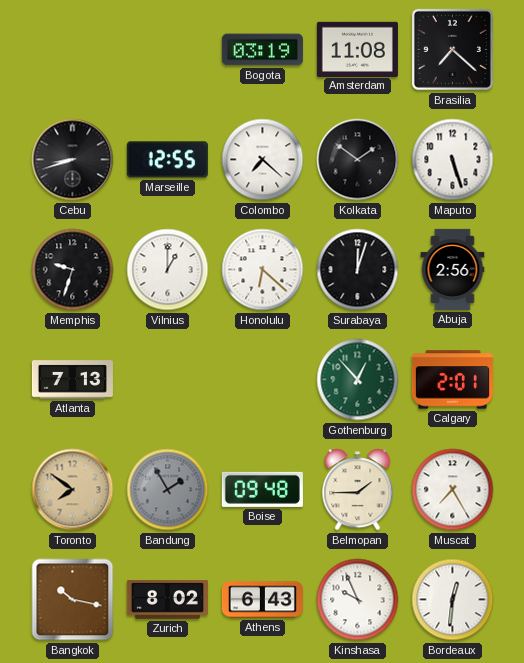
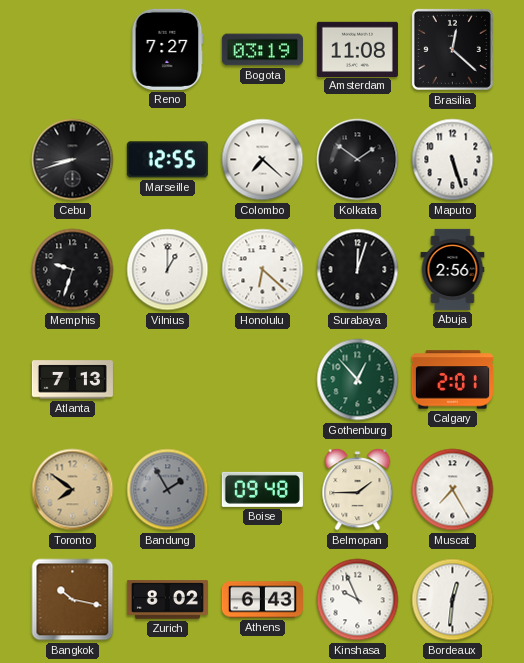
Reno: none -> 7:27
Brasilia: 7:22 -> 12:22
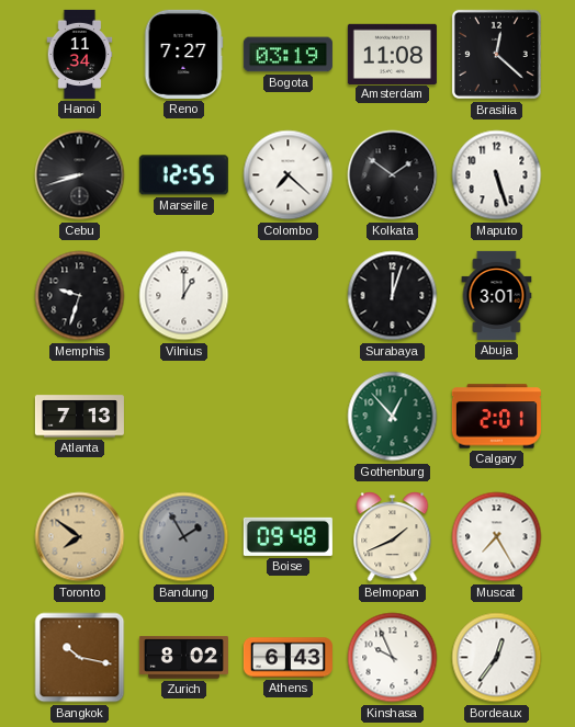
Hanoi: none -> 11:34
Honolulu: 6:22 -> none
Abuja: 2:56 -> 3:01
Belmopan: 1:45 -> 1:41
Bordeaux: 12:31 -> 12:36
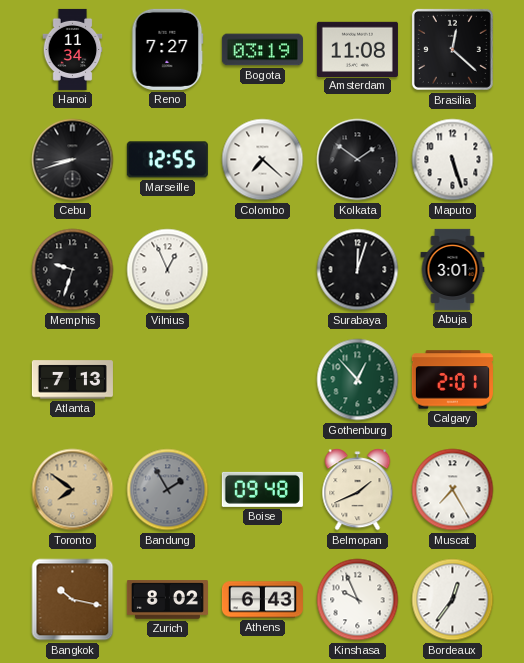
Vilnius: 1:00 -> 12:56
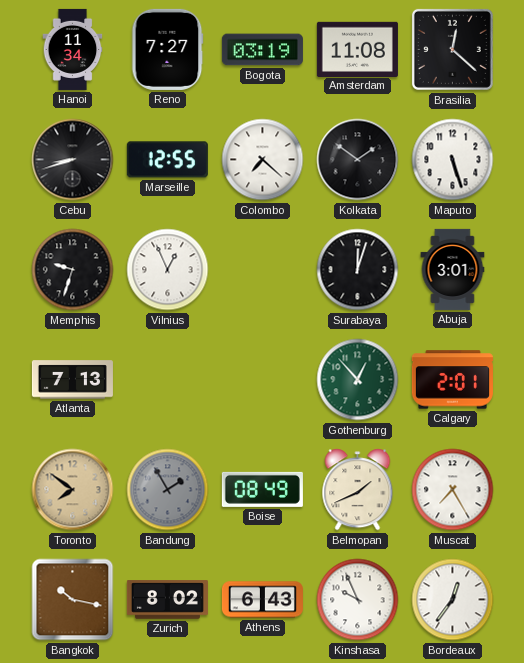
Boise: 09:48 -> 08:49
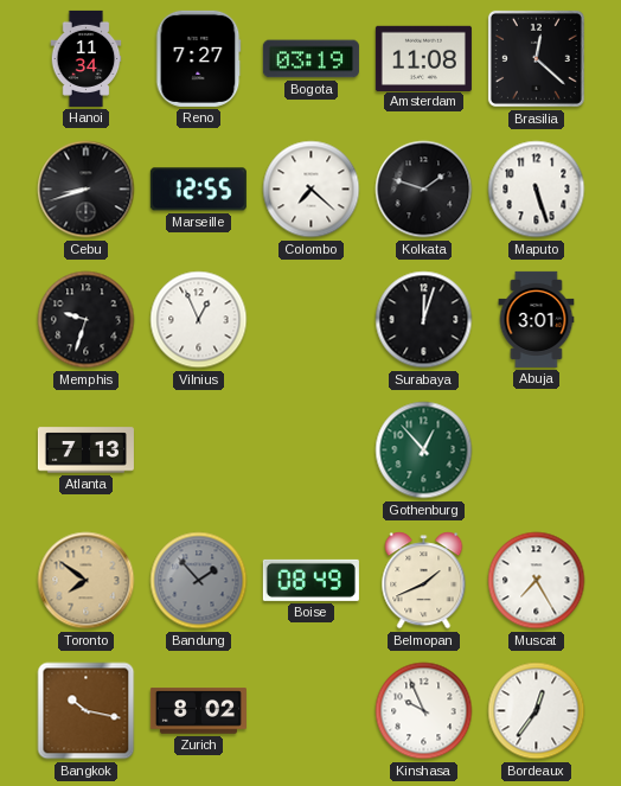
Kolkata: 1:51 -> 1:48
Calgary: 2:01 -> none
Bandung: 1:55 -> 1:53
Athens: 6:43 -> none
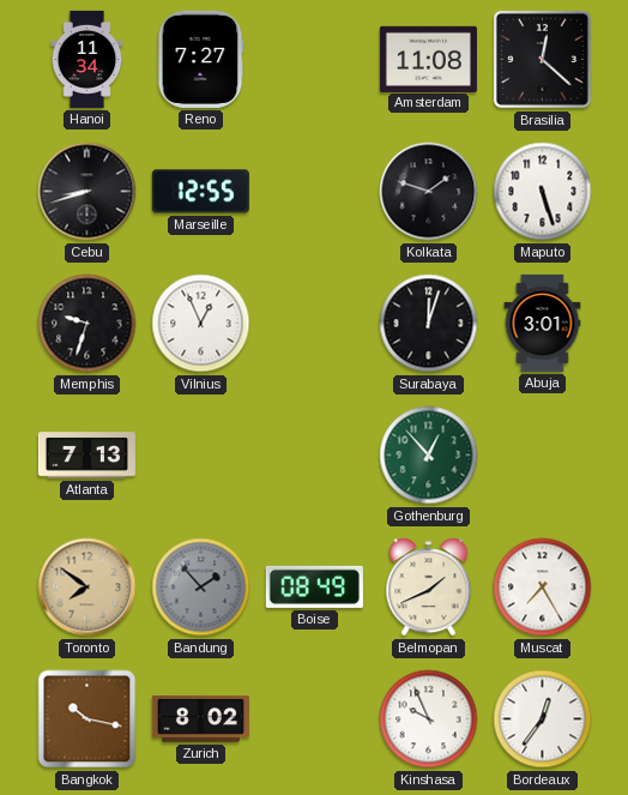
Bogota: 03:19 -> none
Colombo: 7:22 -> none
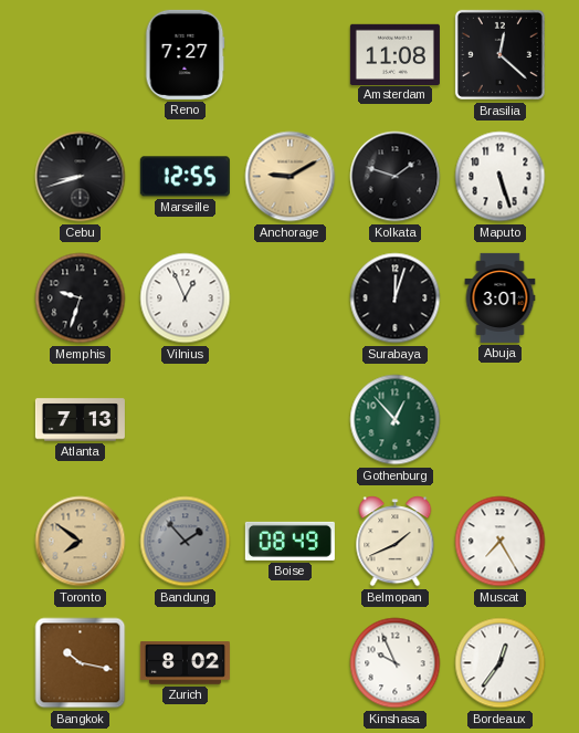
Hanoi: 11:34 -> none
Anchorage: none -> 9:10
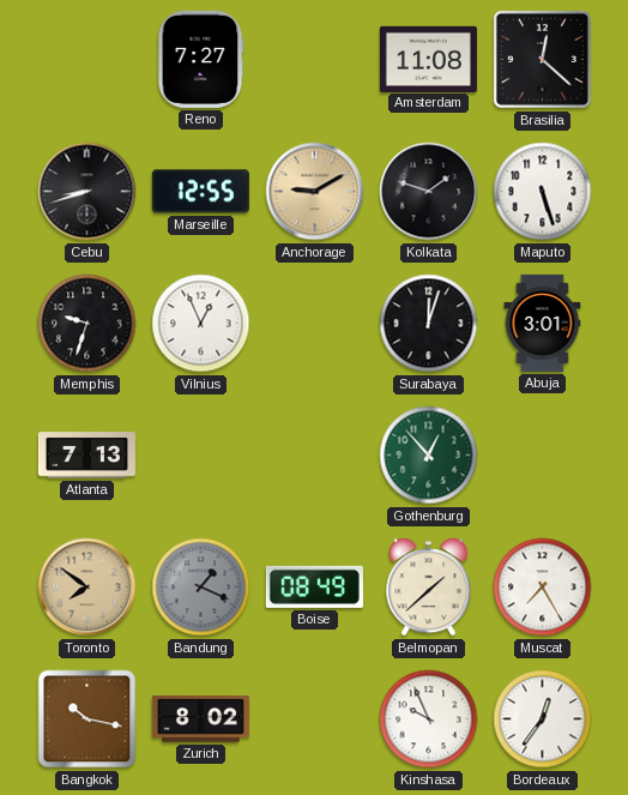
Bandung: 1:53 -> 1:19
Belmopan: 1:41 -> 1:38
